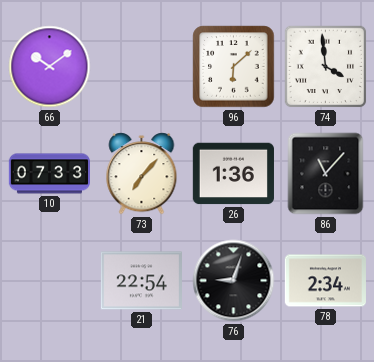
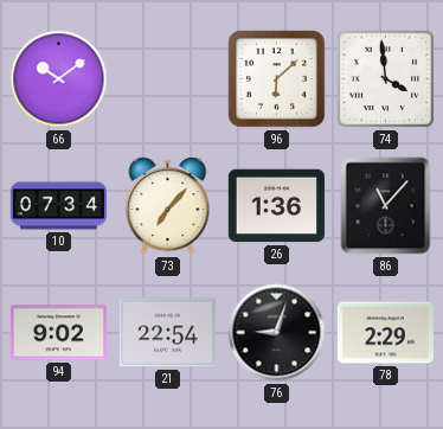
10: 07:33 -> 07:34
94: none -> 9:02
78: 2:34 -> 2:29
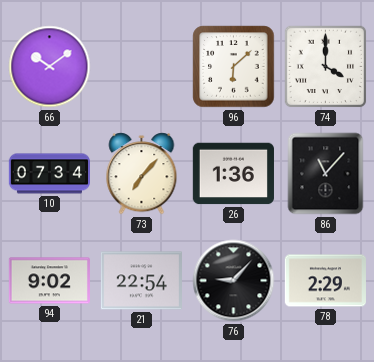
74: 3:59 -> 4:00
76: 9:03 -> 9:07
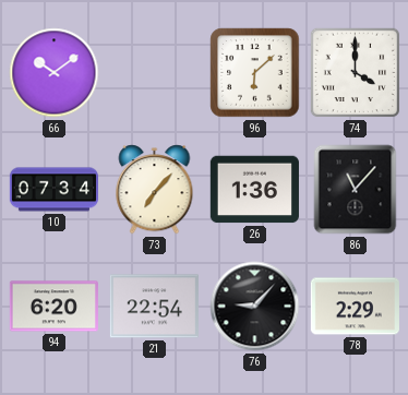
94: 9:02 -> 6:20
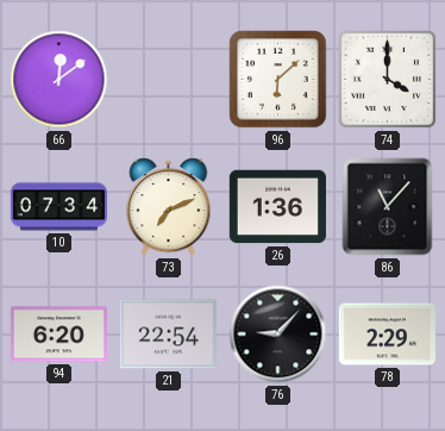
66: 10:09 -> 12:09
73: 7:07 -> 7:11
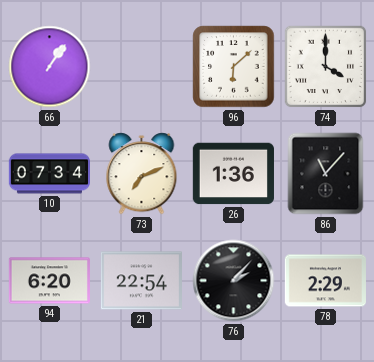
66: 12:09 -> 1:06
76: 9:07 -> 2:07
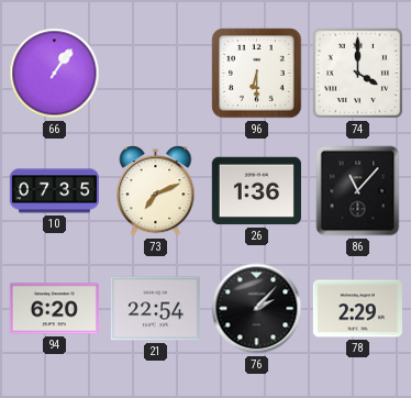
96: 6:08 -> 6:30
10: 07:34 -> 07:35
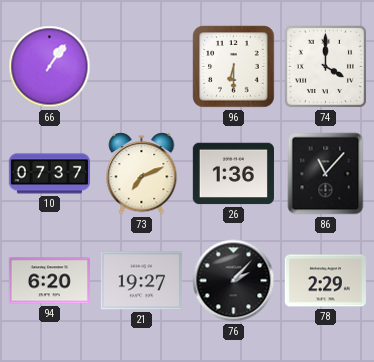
10: 07:35 -> 07:37
21: 22:54 -> 19:27
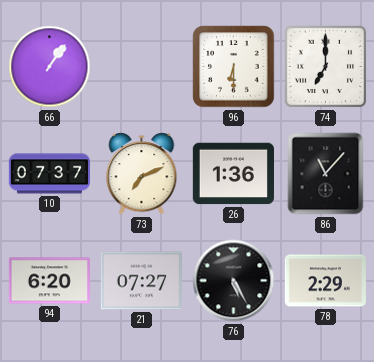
74: 4:00 -> 7:00
21: 19:27 -> 07:27
76: 2:07 -> 5:25
